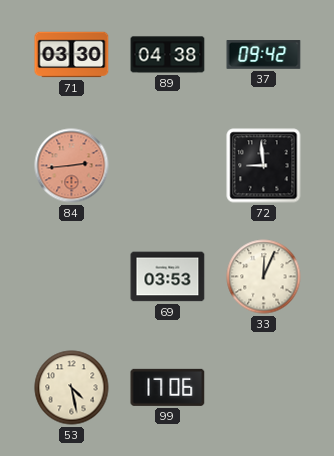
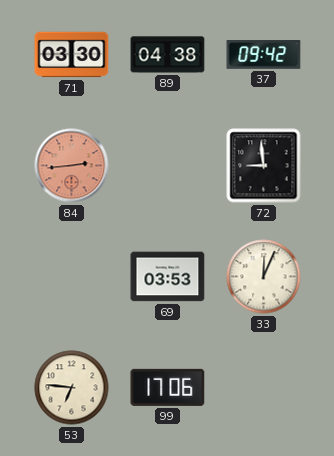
53: 4:28 -> 6:46
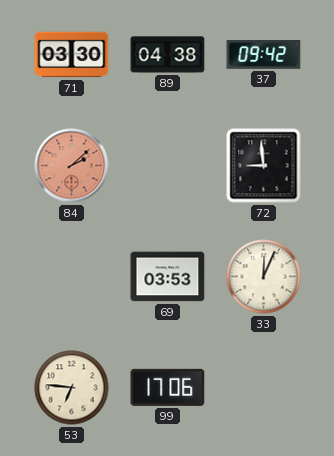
84: 2:44 -> 2:08
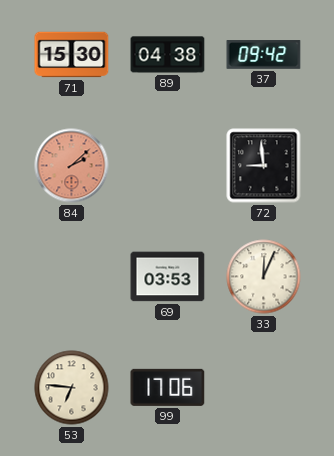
71: 03:30 -> 15:30
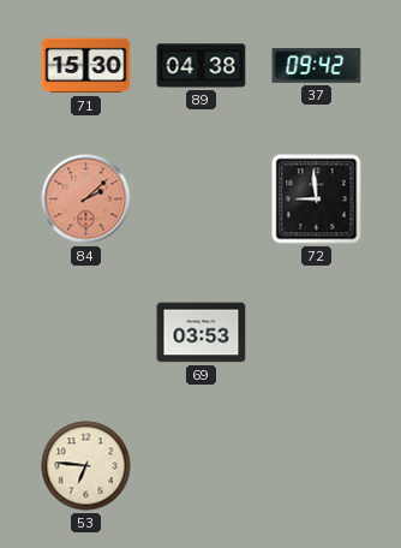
33: 12:04 -> none
99: 17:06 -> none
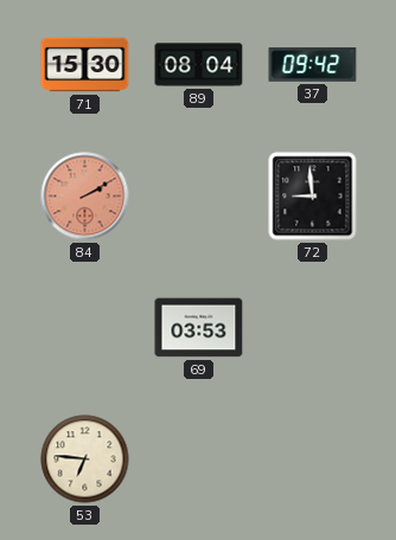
89: 04:38 -> 08:04
84: 2:08 -> 2:10
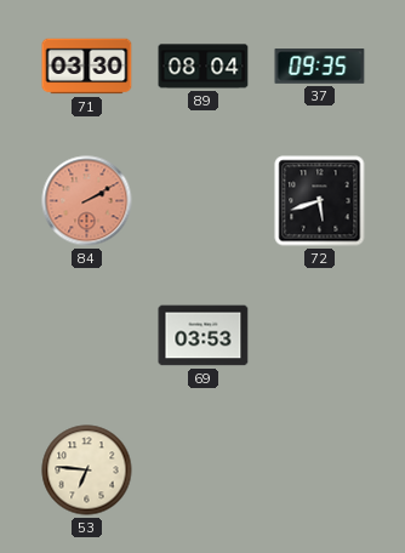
71: 15:30 -> 03:30
37: 09:42 -> 09:35
72: 8:59 -> 5:42
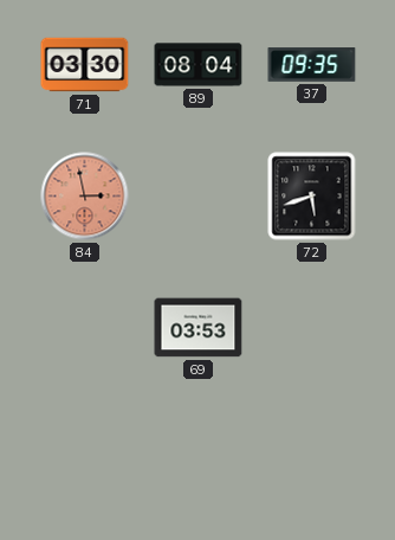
84: 2:10 -> 2:58
53: 6:46 -> none
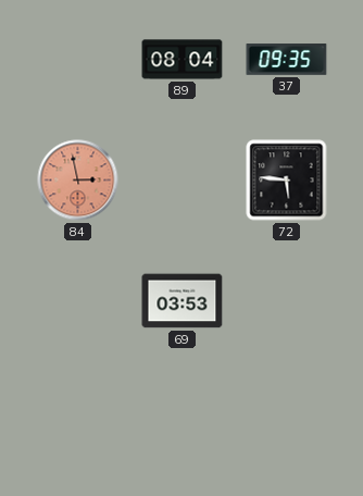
71: 03:30 -> none
72: 5:42 -> 5:46
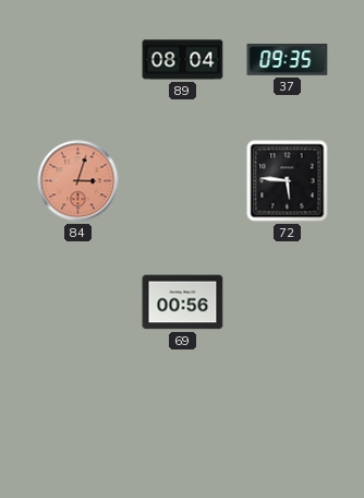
84: 2:58 -> 3:03
69: 03:53 -> 00:56
